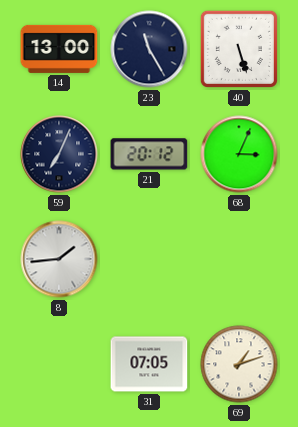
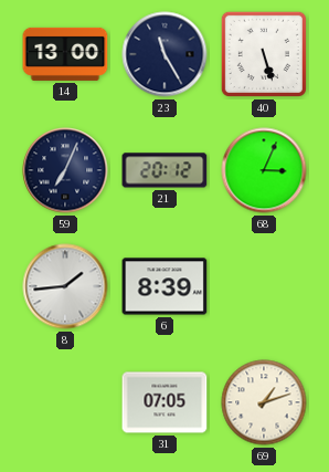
6: none -> 8:39
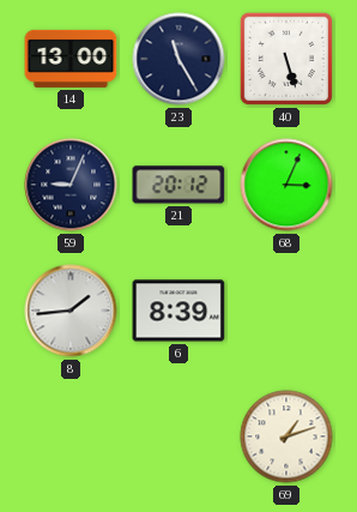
59: 7:04 -> 9:04
31: 07:05 -> none
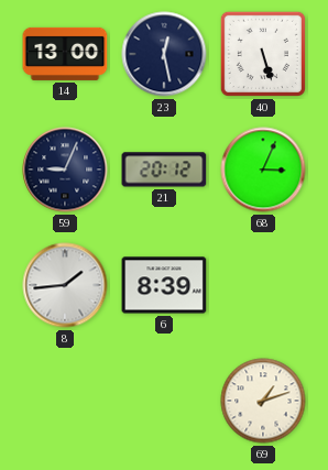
23: 11:25 -> 12:28
